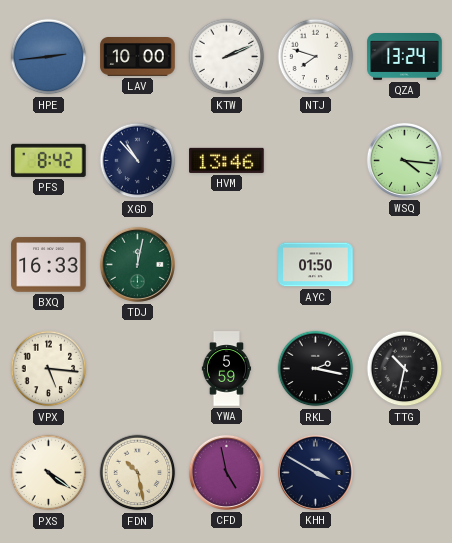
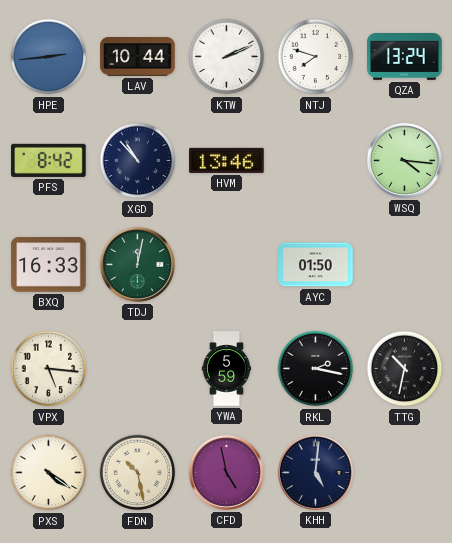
LAV: 10:00 -> 10:44
KHH: 3:50 -> 5:01
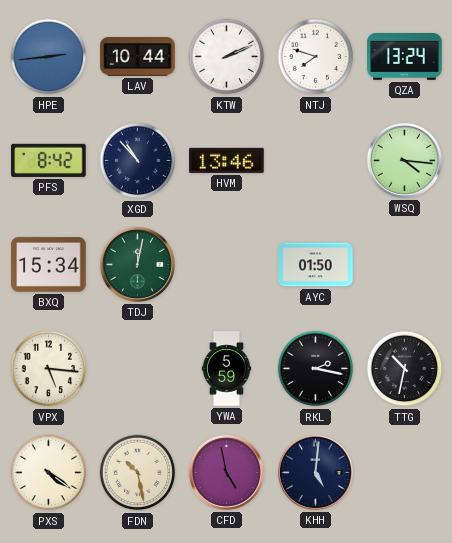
BXQ: 16:33 -> 15:34
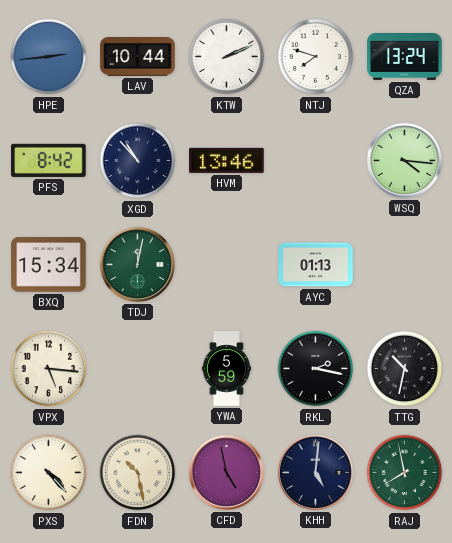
AYC: 01:50 -> 01:13
PXS: 4:21 -> 4:23
RAJ: none -> 7:58
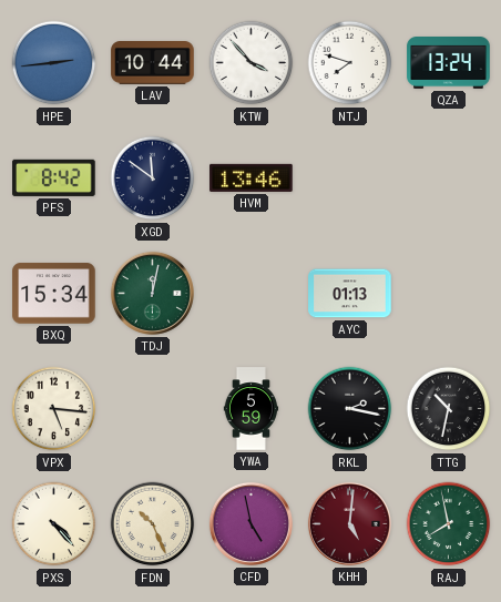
KTW: 2:11 -> 3:53
XGD: 10:53 -> 11:51
WSQ: 4:16 -> none
FDN: 10:28 -> 10:26
KHH dial: navy -> burgundy
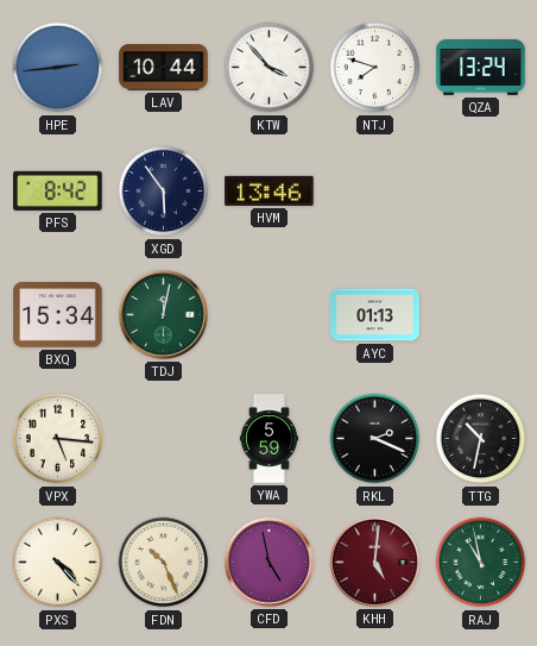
XGD: 11:51 -> 5:54
RKL: 2:17 -> 2:19
RAJ: 7:58 -> 10:58
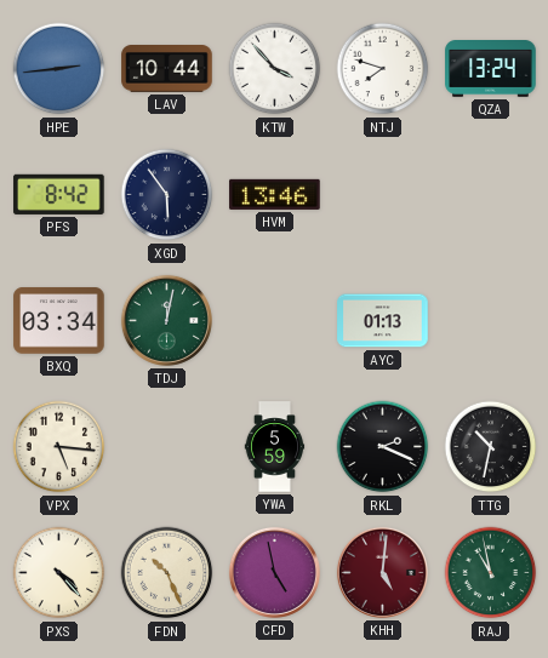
BXQ: 15:34 -> 03:34
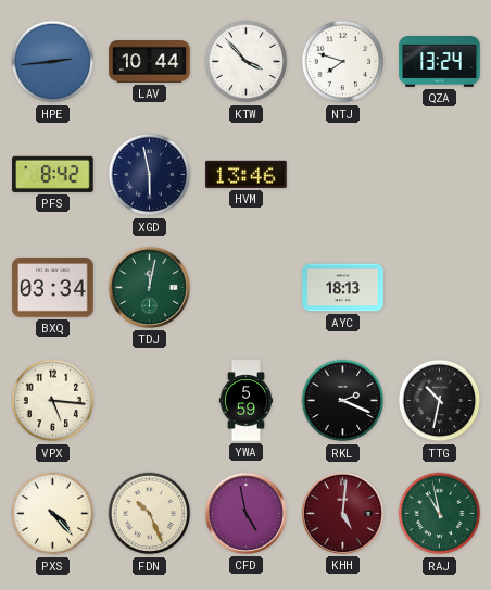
XGD: 5:54 -> 5:58
AYC: 01:13 -> 18:13
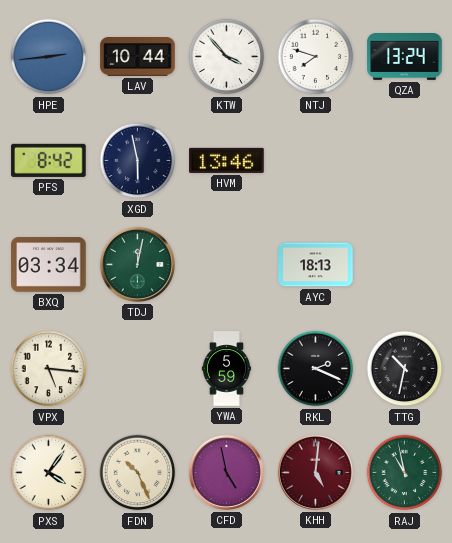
PXS: 4:23 -> 4:06
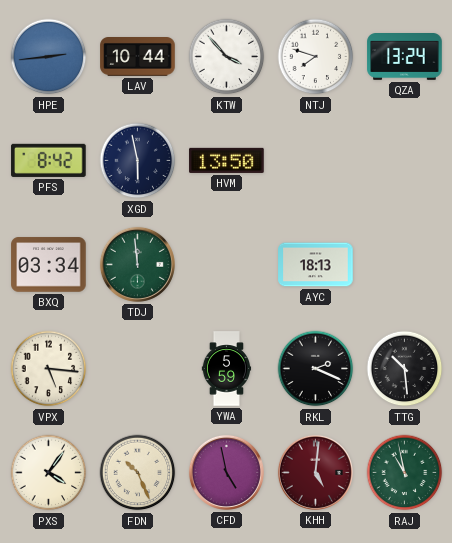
HVM: 13:46 -> 13:50
TDJ: 12:02 -> 11:59
TTG: 10:32 -> 10:29
